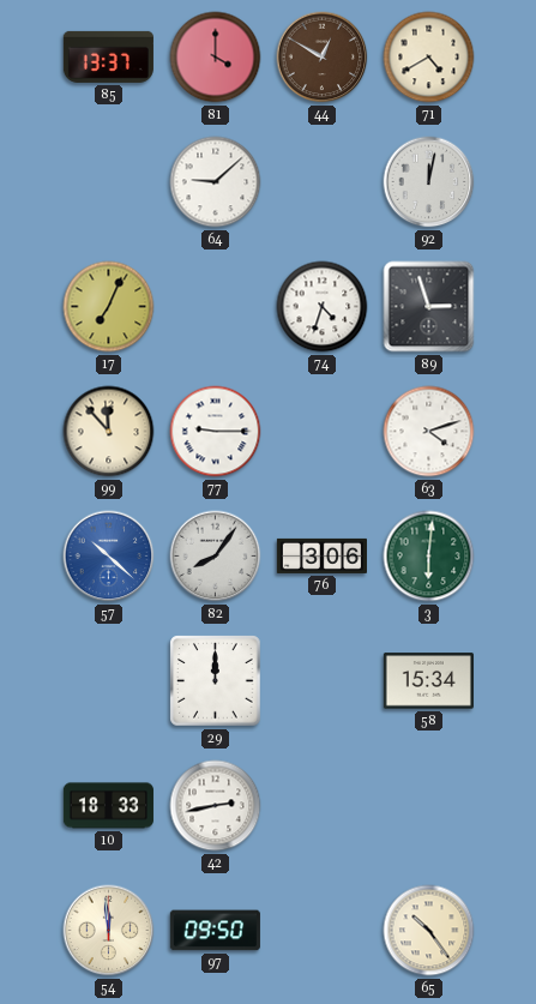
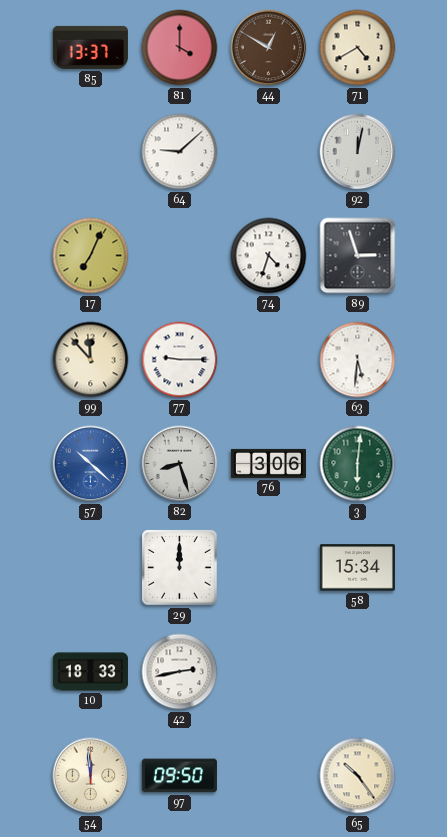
63: 4:12 -> 5:31
82: 8:06 -> 8:27
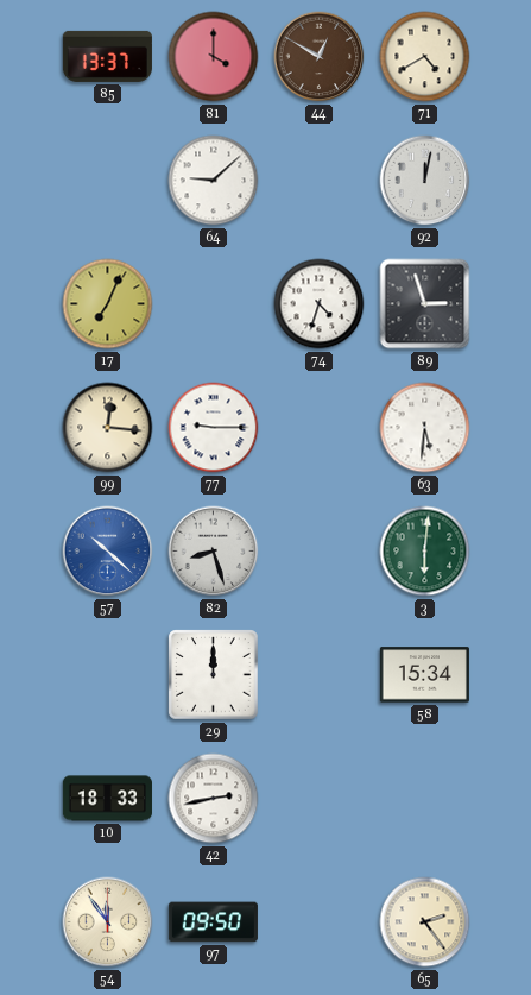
99: 11:53 -> 12:16
76: 3:06 -> none
54: 11:59 -> 11:54
65: 10:24 -> 2:24
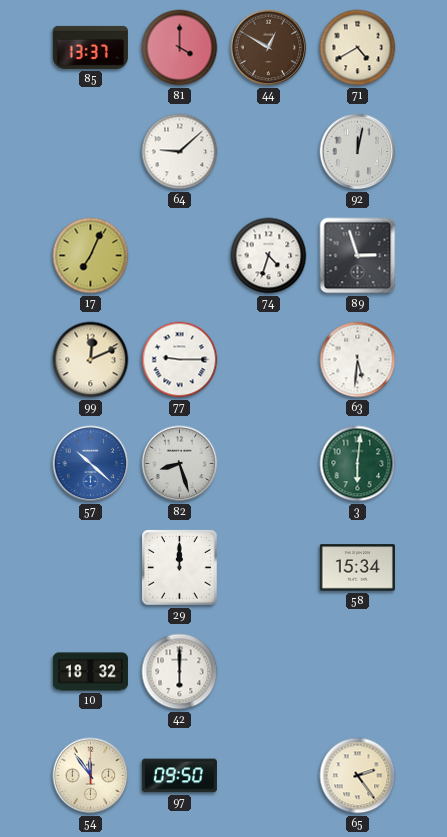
99: 12:16 -> 12:11
10: 18:33 -> 18:32
42: 2:43 -> 6:00
